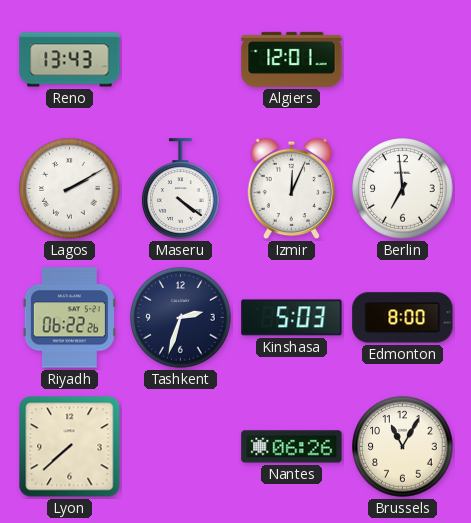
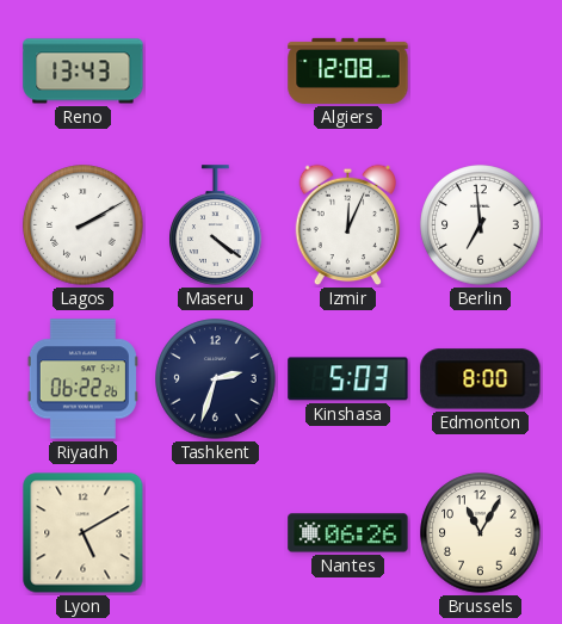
Algiers: 12:01 -> 12:08
Lyon: 7:38 -> 5:10
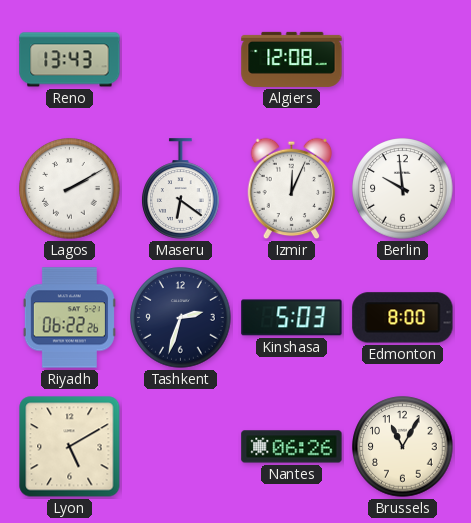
Maseru: 4:21 -> 6:21
Berlin: 6:59 -> 9:59
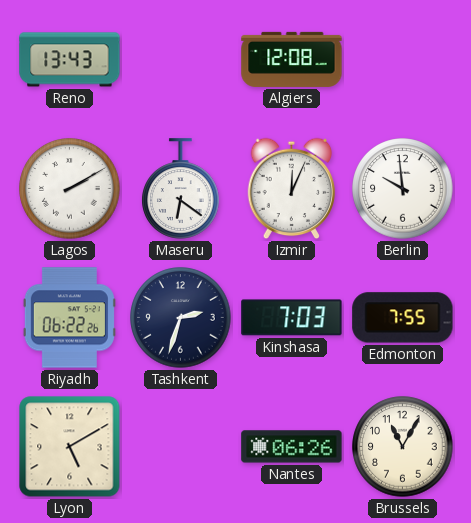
Kinshasa: 5:03 -> 7:03
Edmonton: 8:00 -> 7:55
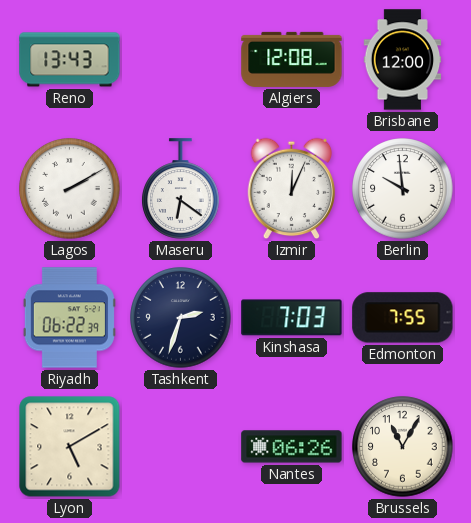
Brisbane: none -> 12:00
Riyadh: 06:22:26 -> 06:22:39
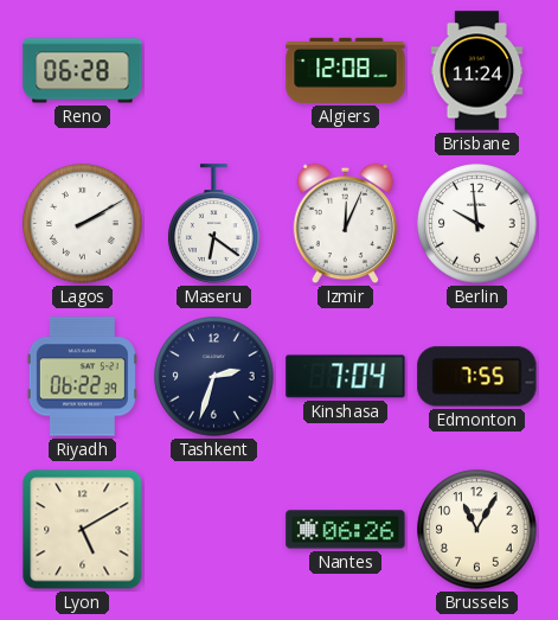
Reno: 13:43 -> 06:28
Brisbane: 12:00 -> 11:24
Kinshasa: 7:03 -> 7:04
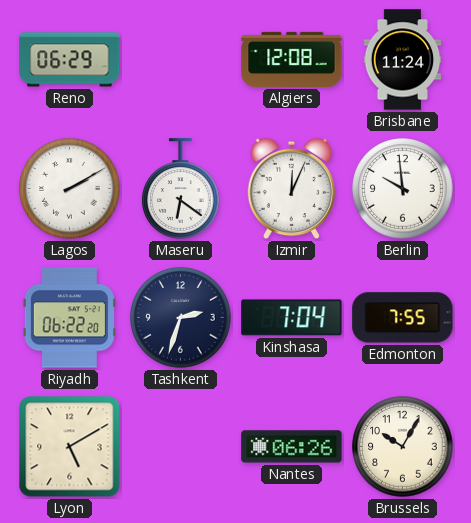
Reno: 06:28 -> 06:29
Riyadh: 06:22:39 -> 06:22:20
Brussels: 11:05 -> 10:05
